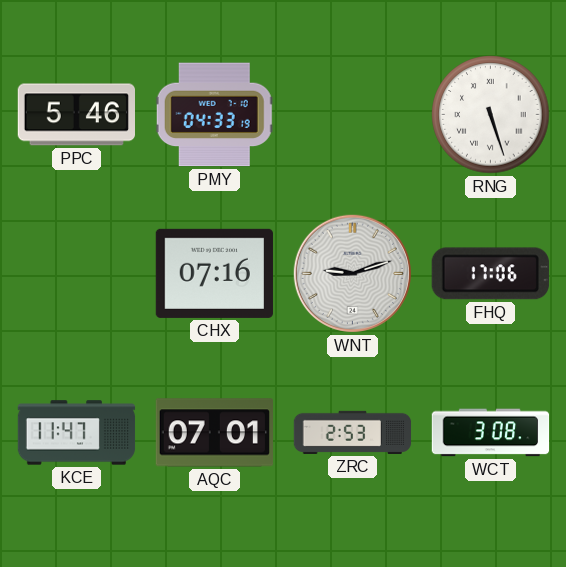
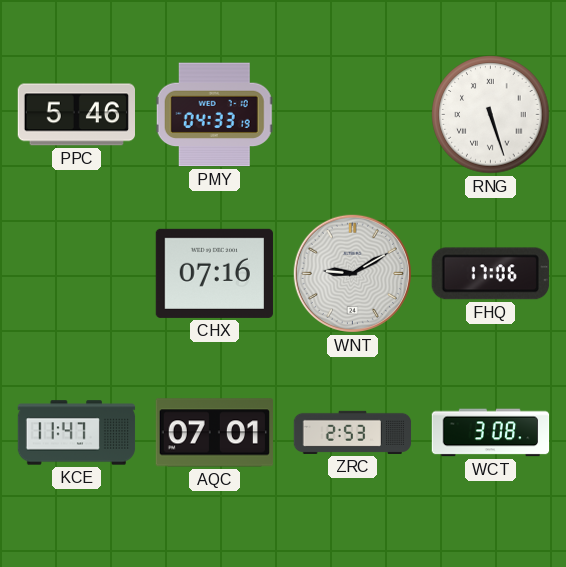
WNT: 9:12 -> 9:10
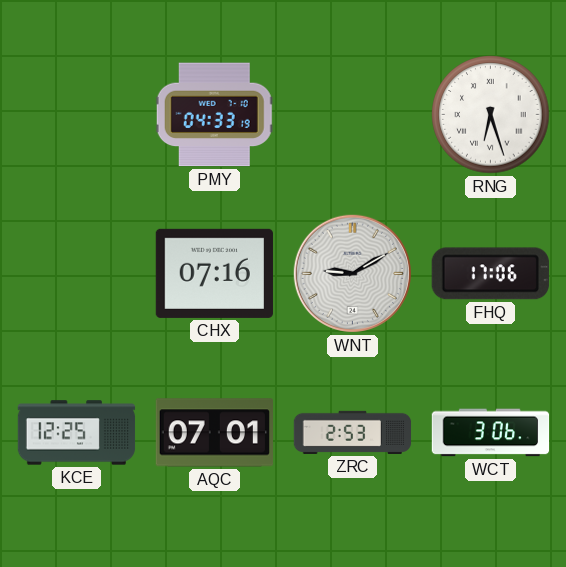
PPC: 5:46 -> none
RNG: 5:27 -> 6:27
KCE: 11:47 -> 12:25
WCT: 3:08 -> 3:06
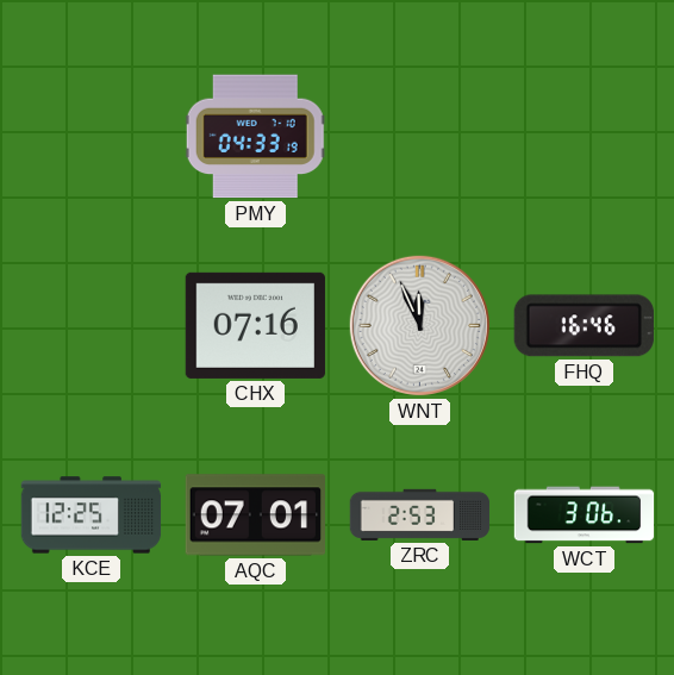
RNG: 6:27 -> none
WNT: 9:10 -> 11:56
FHQ: 17:06 -> 16:46
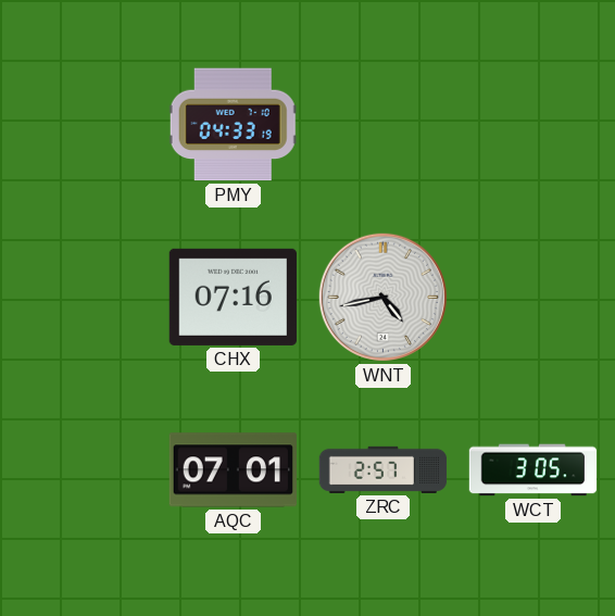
WNT: 11:56 -> 4:43
FHQ: 16:46 -> none
KCE: 12:25 -> none
ZRC: 2:53 -> 2:57
WCT: 3:06 -> 3:05
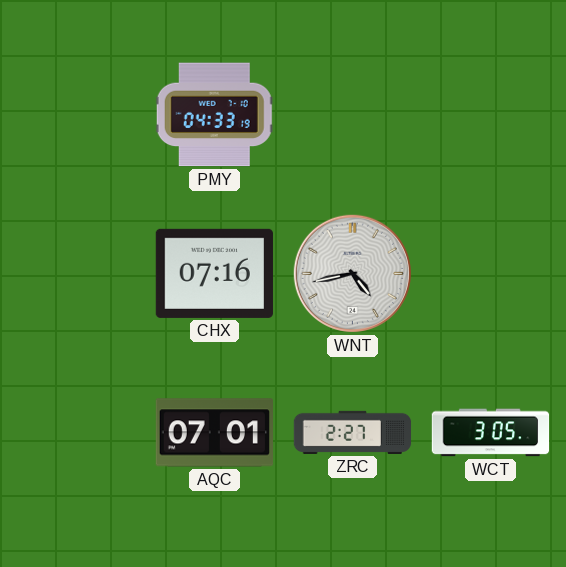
ZRC: 2:57 -> 2:27
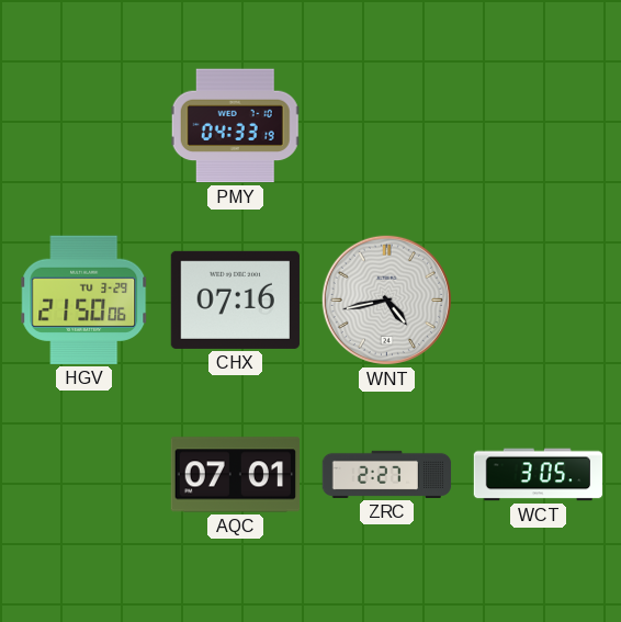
HGV: none -> 21:50
